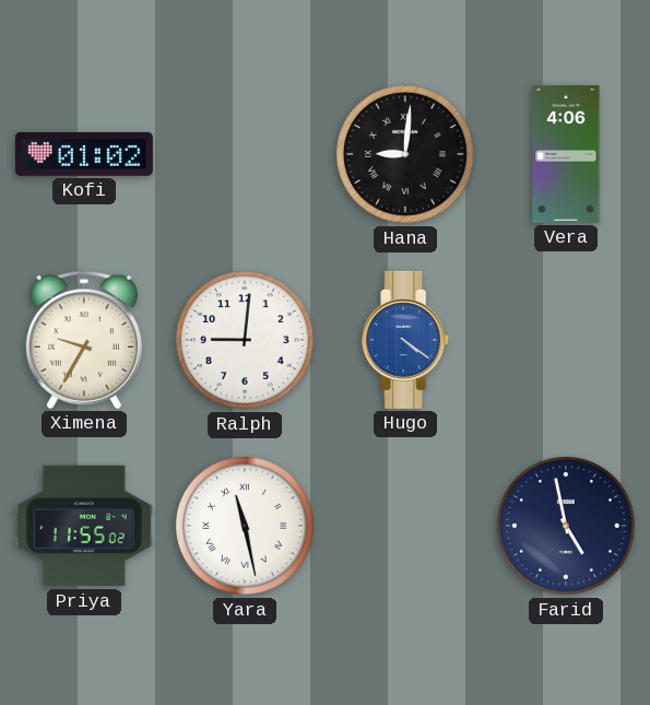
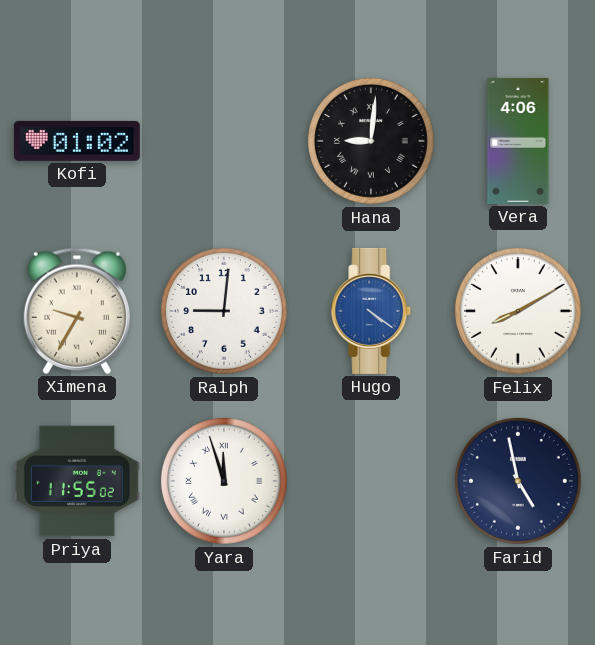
Felix: none -> 8:10
Yara: 11:28 -> 11:57
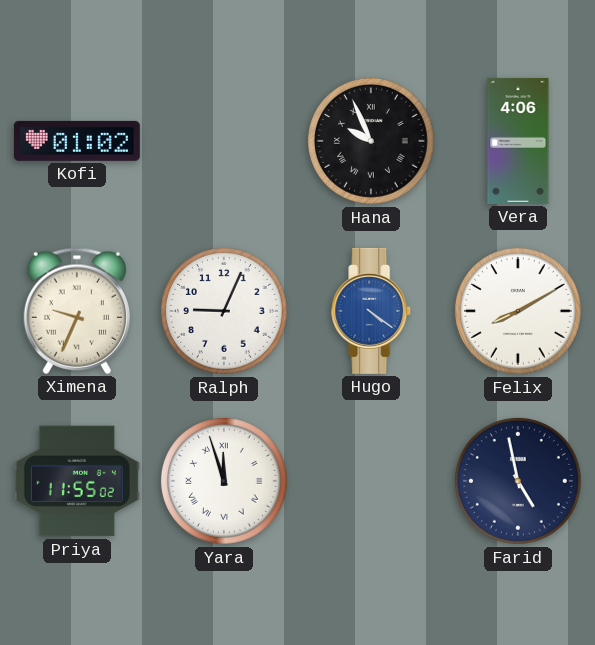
Hana: 9:01 -> 9:56
Ximena: 9:35 -> 9:34
Ralph: 9:01 -> 9:04
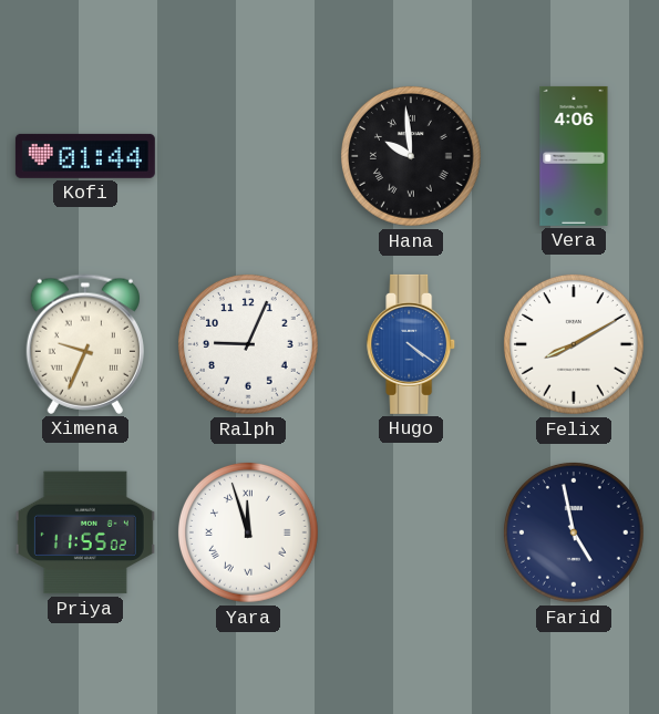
Kofi: 01:02 -> 01:44
Hana: 9:56 -> 9:59
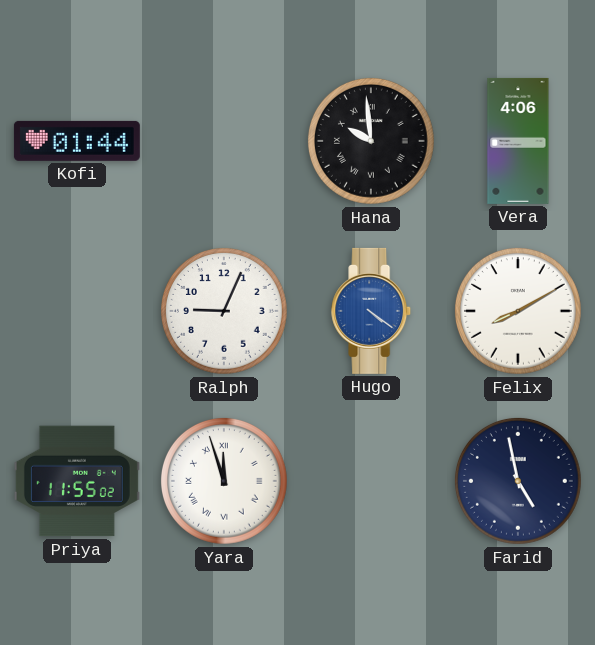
Ximena: 9:34 -> none
